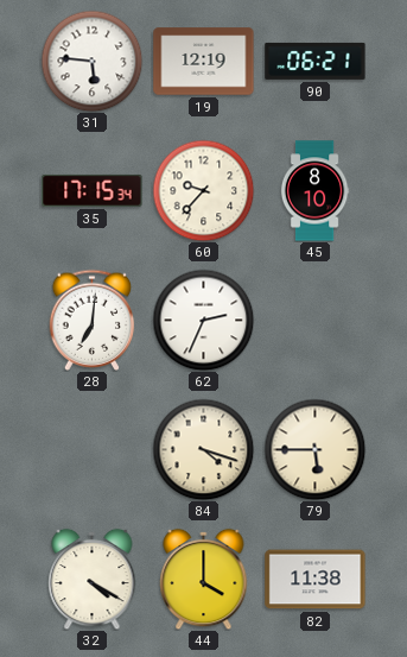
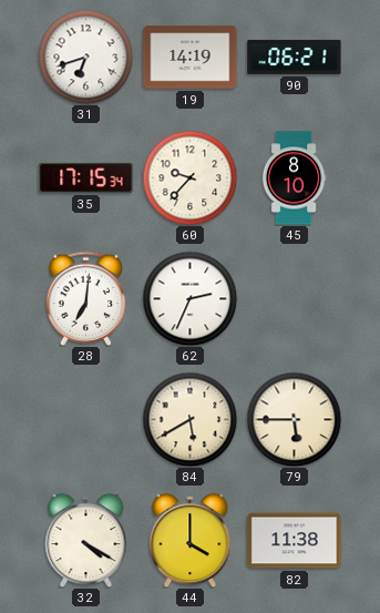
31: 5:46 -> 6:42
19: 12:19 -> 14:19
84: 4:18 -> 5:40
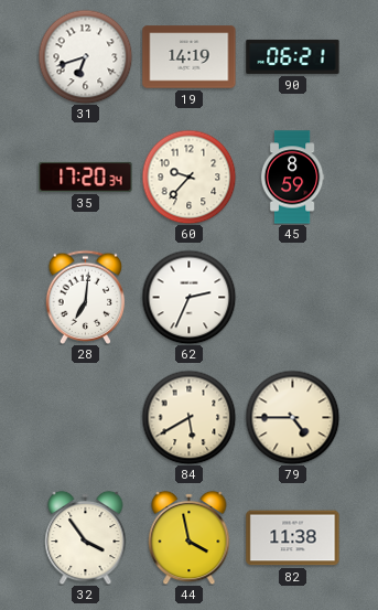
35: 17:15 -> 17:20
45: 8:10 -> 8:59
79: 5:45 -> 4:45
32: 4:20 -> 3:54
44: 4:00 -> 3:58
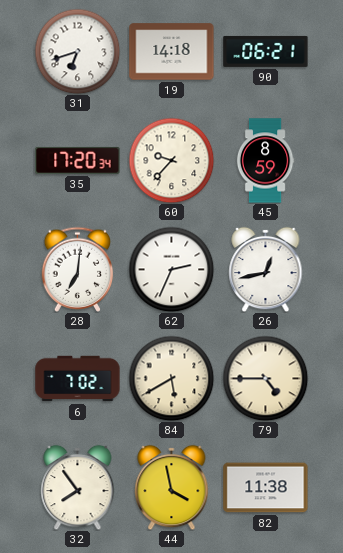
19: 14:19 -> 14:18
26: none -> 12:43
6: none -> 7:02
32: 3:54 -> 7:54
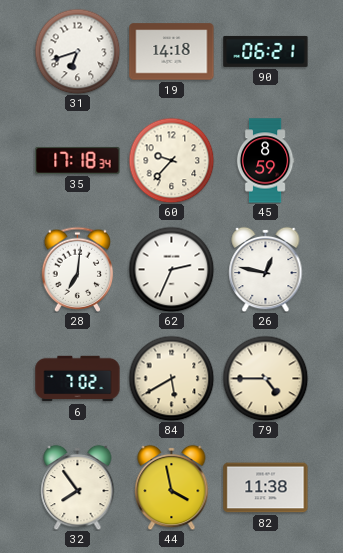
35: 17:20 -> 17:18
26: 12:43 -> 12:47
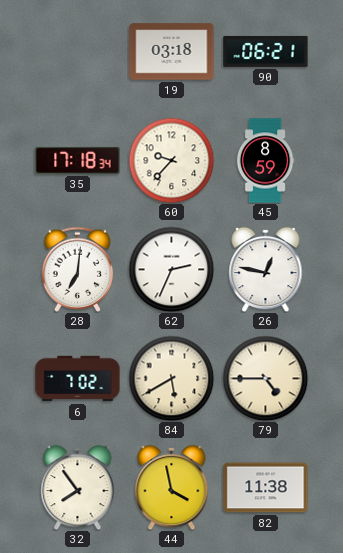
31: 6:42 -> none
19: 14:18 -> 03:18
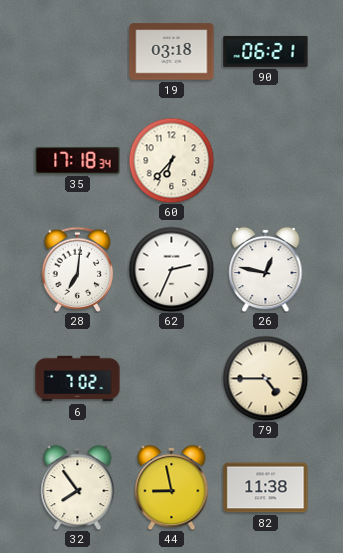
60: 9:37 -> 6:37
45: 8:59 -> none
84: 5:40 -> none
44: 3:58 -> 8:58
